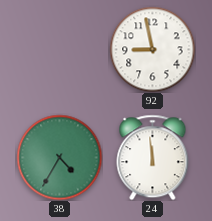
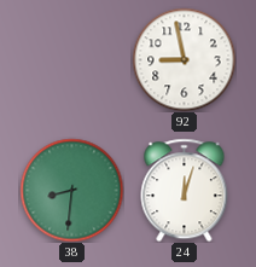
38: 4:35 -> 8:31
24: 11:59 -> 12:03
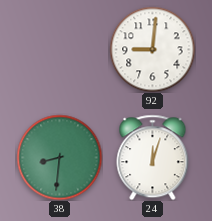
92: 8:58 -> 9:01
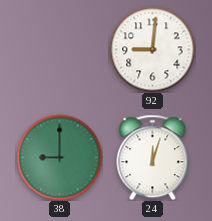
38: 8:31 -> 9:00
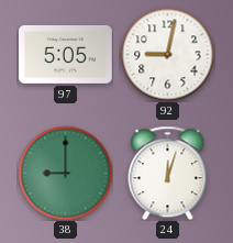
97: none -> 5:05
92: 9:01 -> 9:02
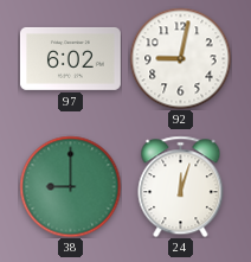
97: 5:05 -> 6:02
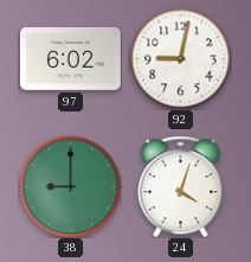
24: 12:03 -> 4:03
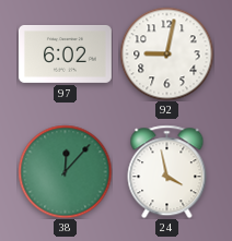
38: 9:00 -> 12:07
24: 4:03 -> 3:58
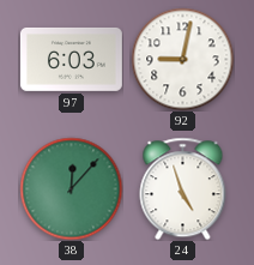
97: 6:02 -> 6:03
24: 3:58 -> 4:57
